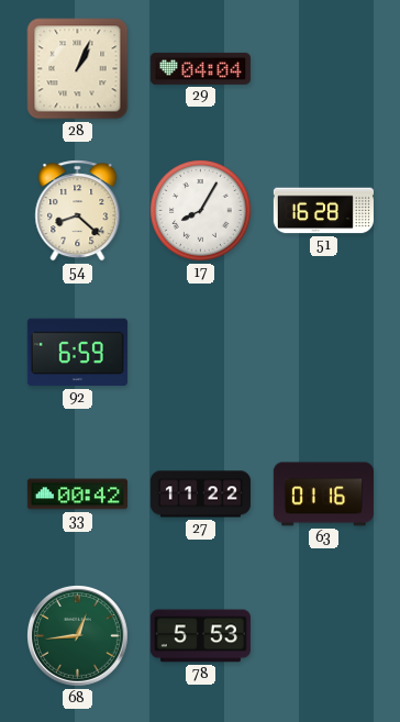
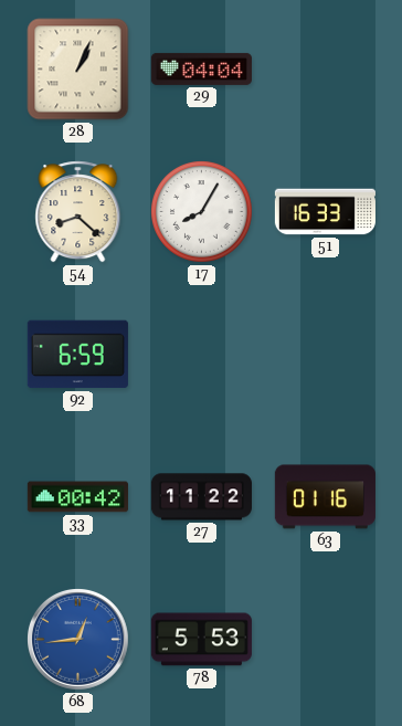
51: 16:28 -> 16:33
68 dial: green -> blue
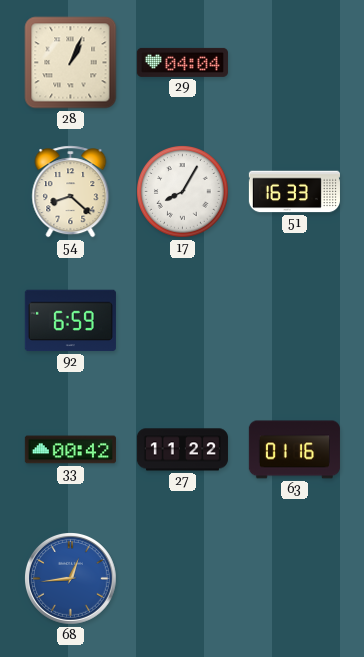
78: 5:53 -> none
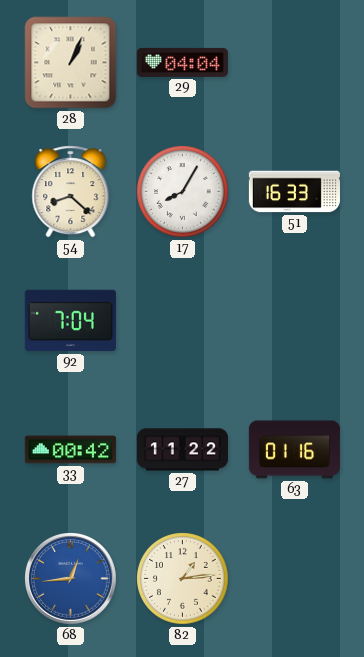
92: 6:59 -> 7:04
82: none -> 1:14
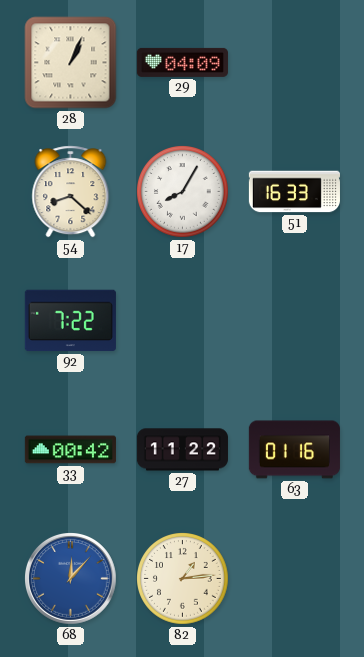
29: 04:04 -> 04:09
92: 7:04 -> 7:22
68: 12:44 -> 12:07
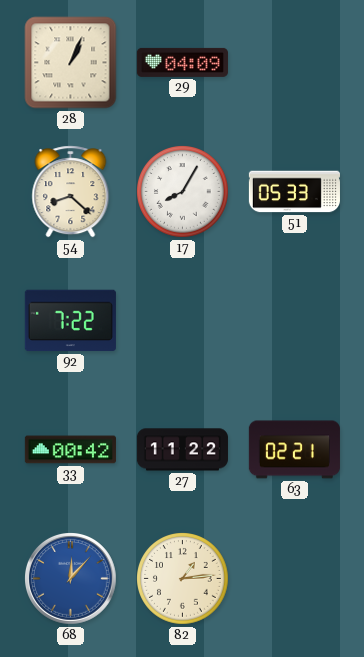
51: 16:33 -> 05:33
63: 01:16 -> 02:21
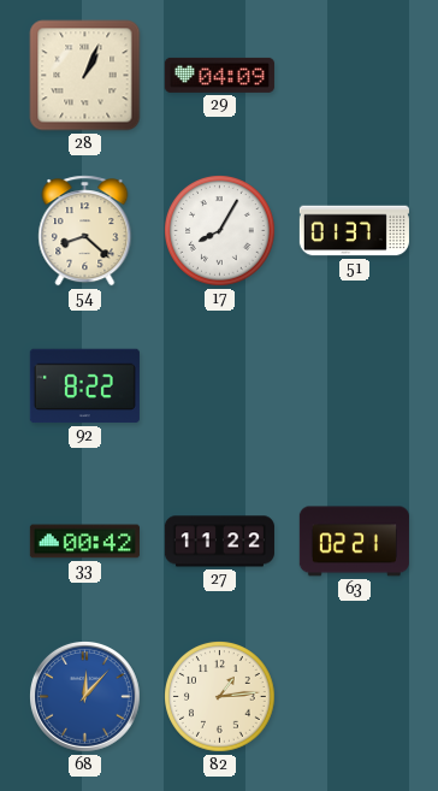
51: 05:33 -> 01:37
92: 7:22 -> 8:22
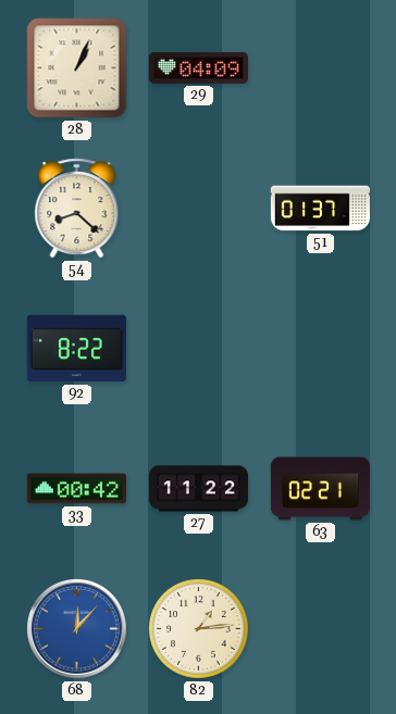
17: 8:05 -> none
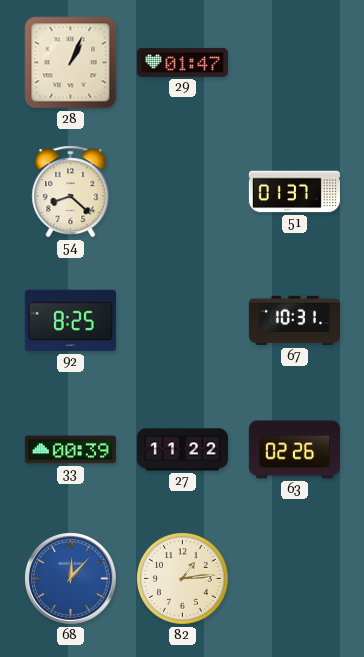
29: 04:09 -> 01:47
92: 8:22 -> 8:25
67: none -> 10:31
33: 00:42 -> 00:39
63: 02:21 -> 02:26
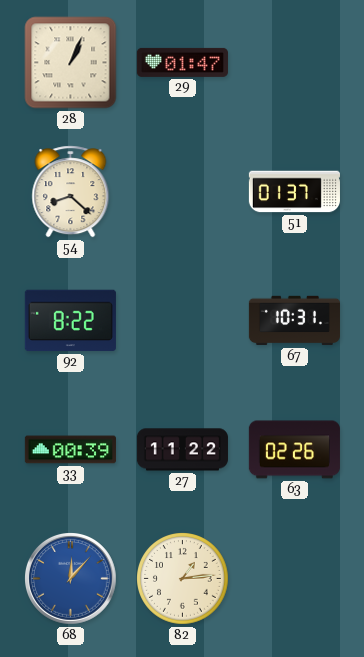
92: 8:25 -> 8:22
